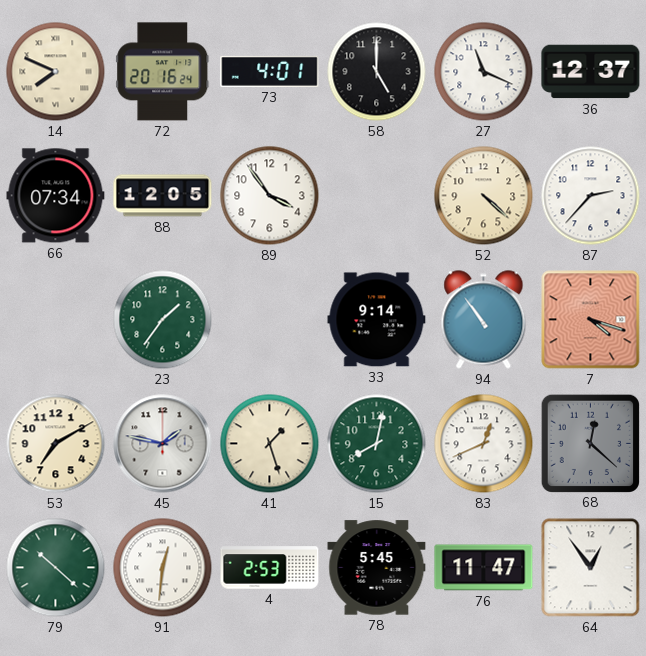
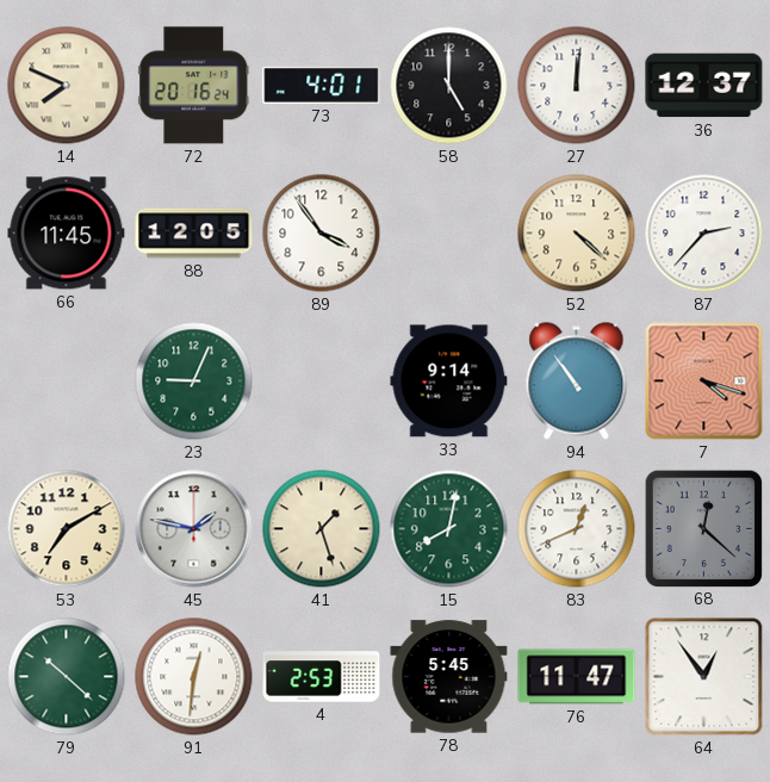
27: 11:19 -> 12:01
66: 07:34 -> 11:45
23: 1:36 -> 9:04
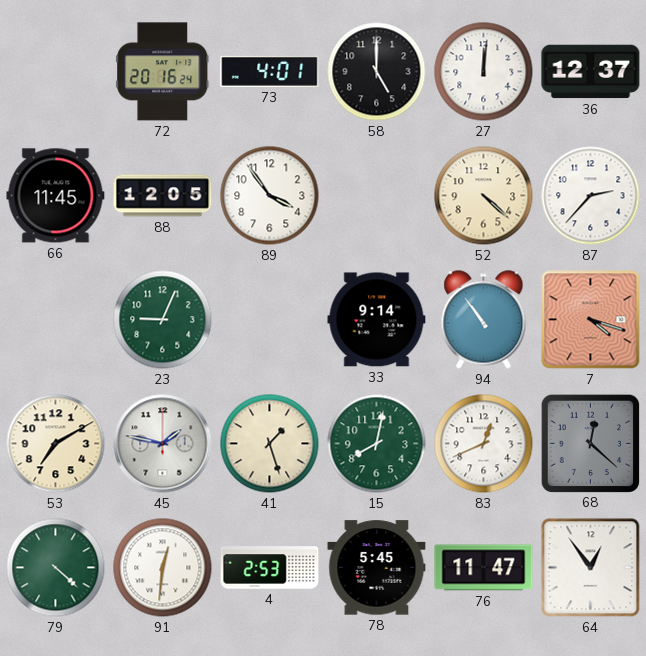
14: 7:49 -> none
79: 10:22 -> 4:22
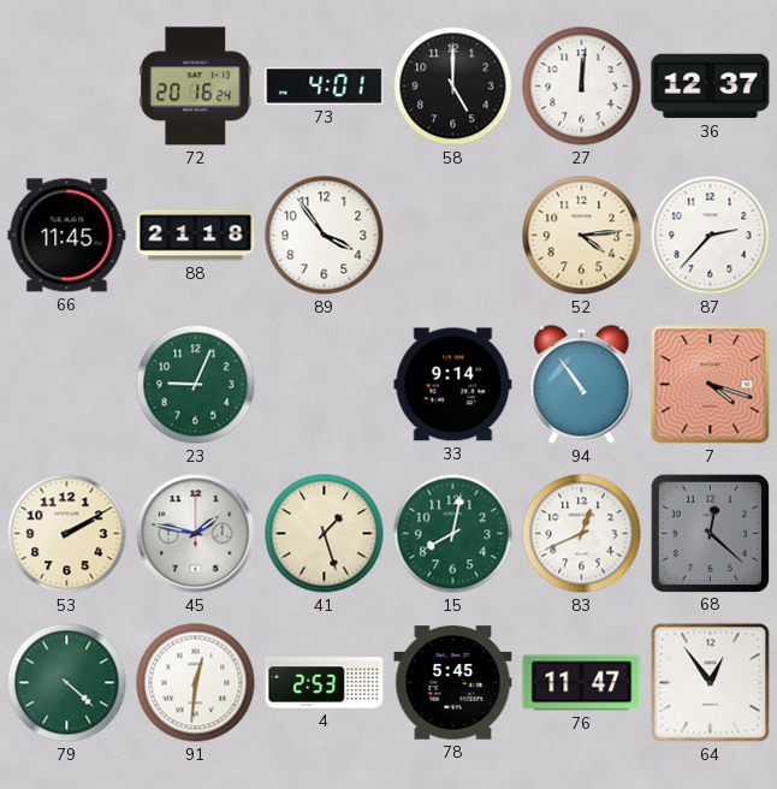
88: 12:05 -> 21:18
52: 4:22 -> 4:14
53: 7:10 -> 2:10
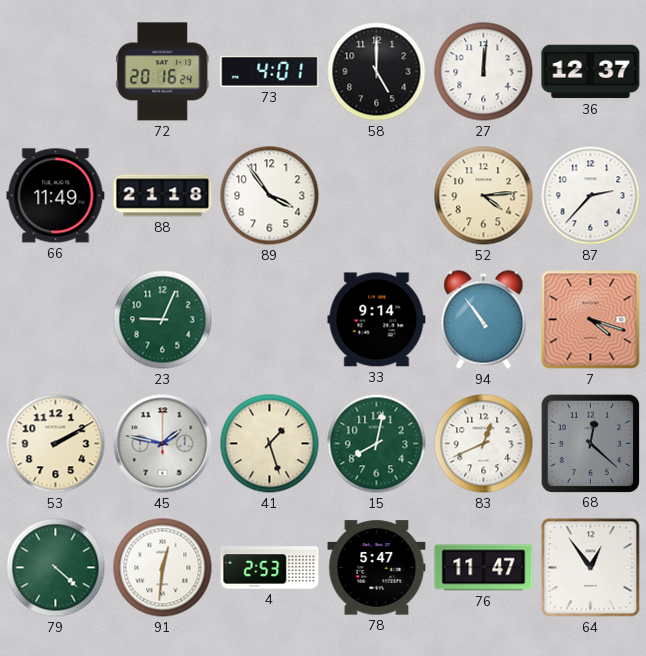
66: 11:45 -> 11:49
78: 5:45 -> 5:47
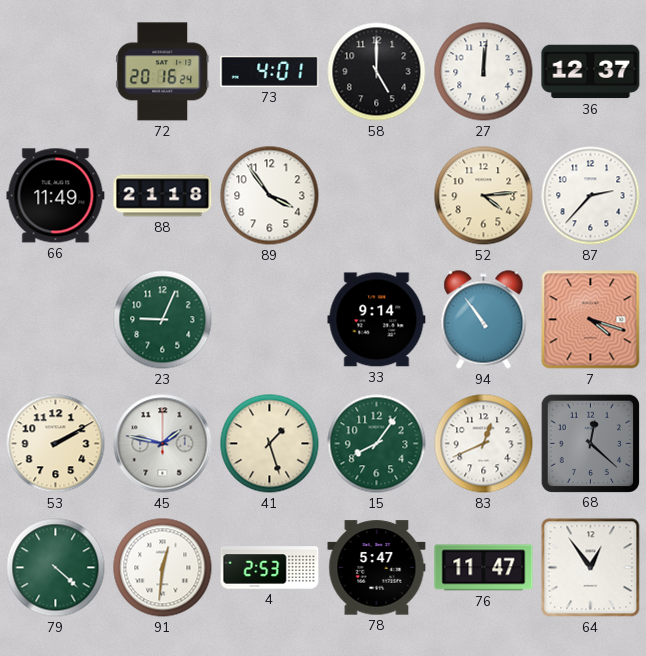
15: 8:02 -> 8:06
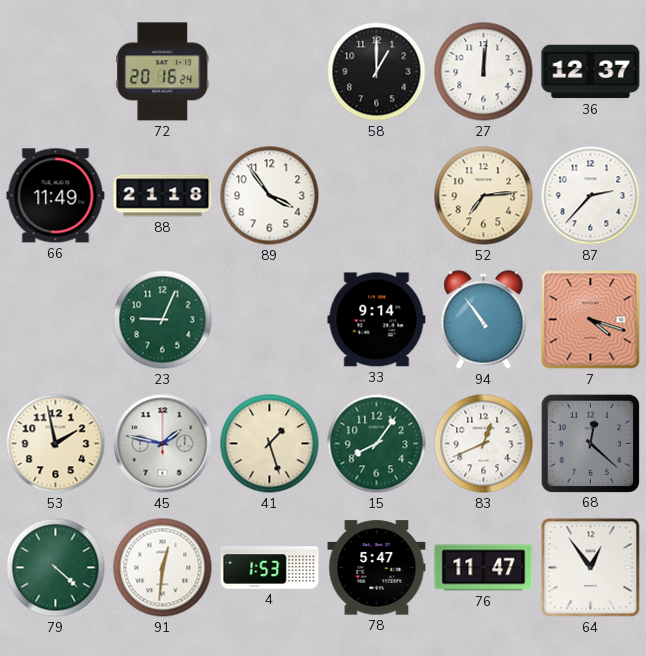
73: 4:01 -> none
58: 5:00 -> 1:00
52: 4:14 -> 7:14
53: 2:10 -> 1:58
4: 2:53 -> 1:53
